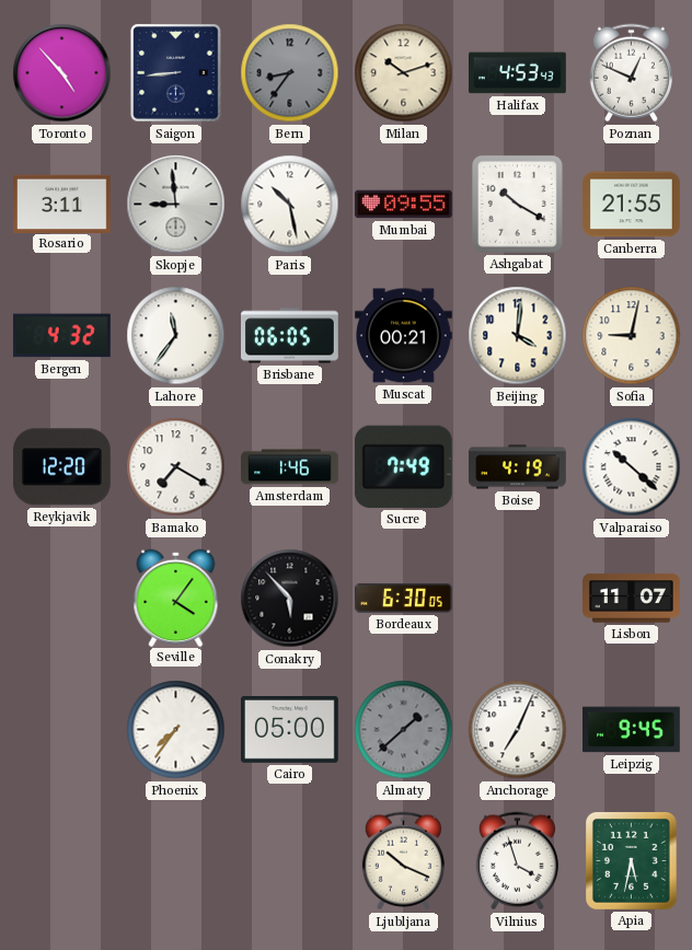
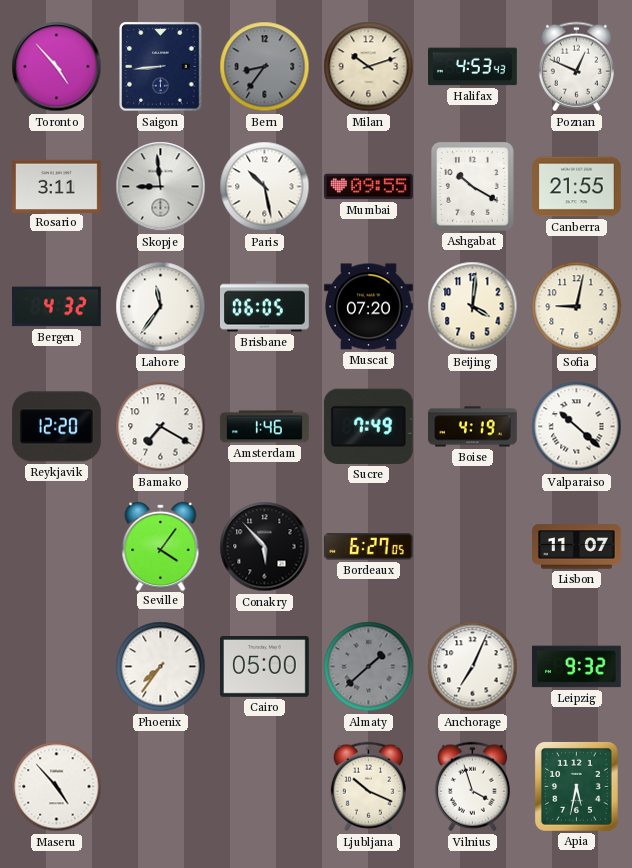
Muscat: 00:21 -> 07:20
Bordeaux: 6:30 -> 6:27
Leipzig: 9:45 -> 9:32
Maseru: none -> 4:53
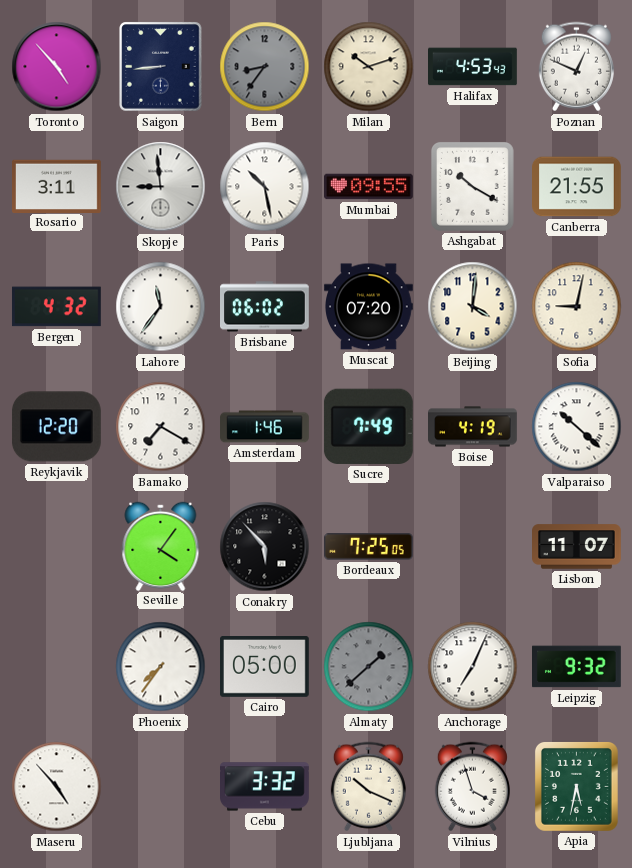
Brisbane: 06:05 -> 06:02
Bordeaux: 6:27 -> 7:25
Cebu: none -> 3:32
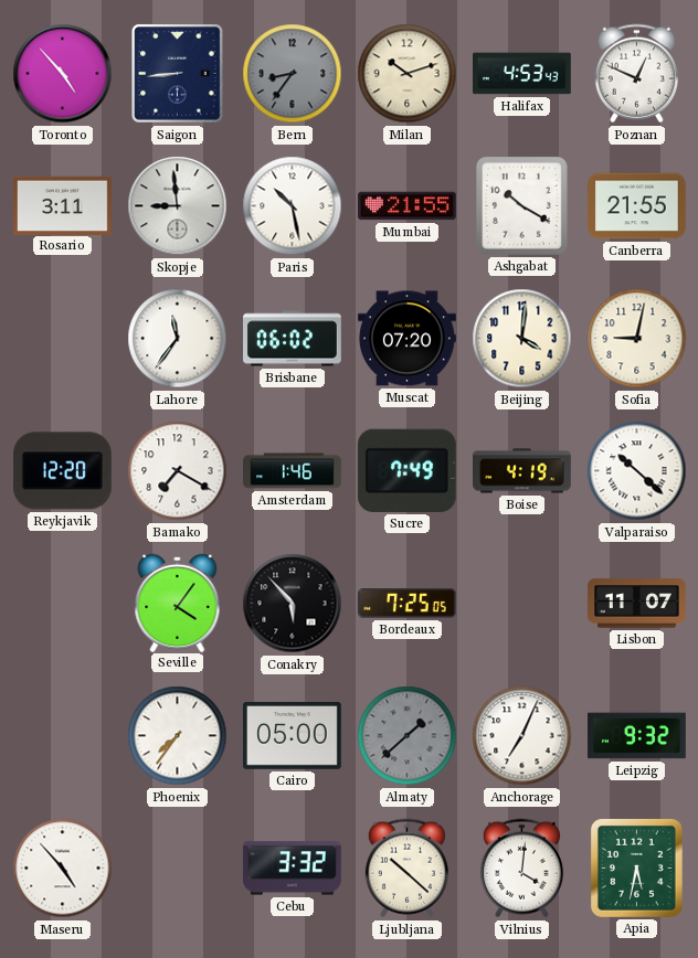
Mumbai: 09:55 -> 21:55
Bergen: 4:32 -> none
Ljubljana: 10:19 -> 10:22
Vilnius: 3:57 -> 4:01
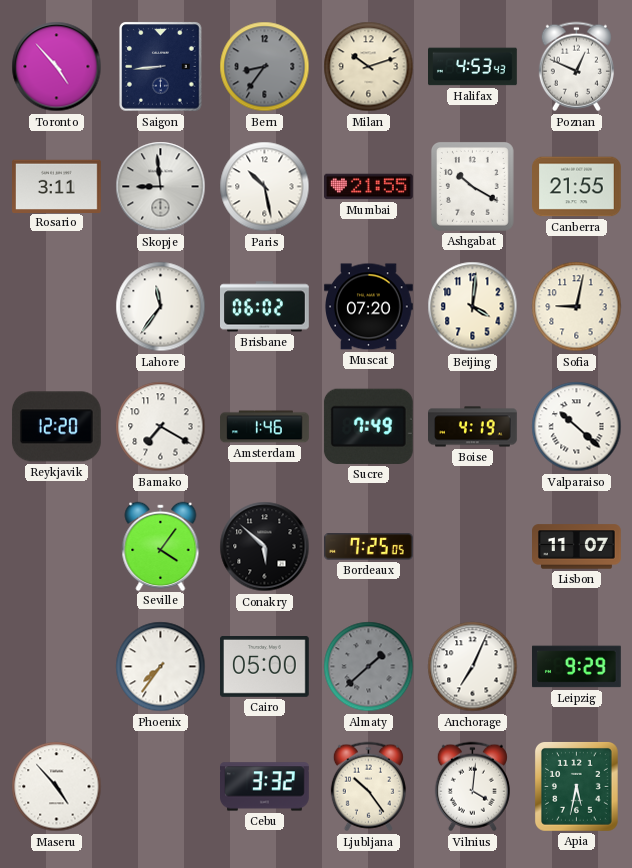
Conakry: 5:53 -> 5:52
Leipzig: 9:32 -> 9:29
Ljubljana: 10:22 -> 10:24
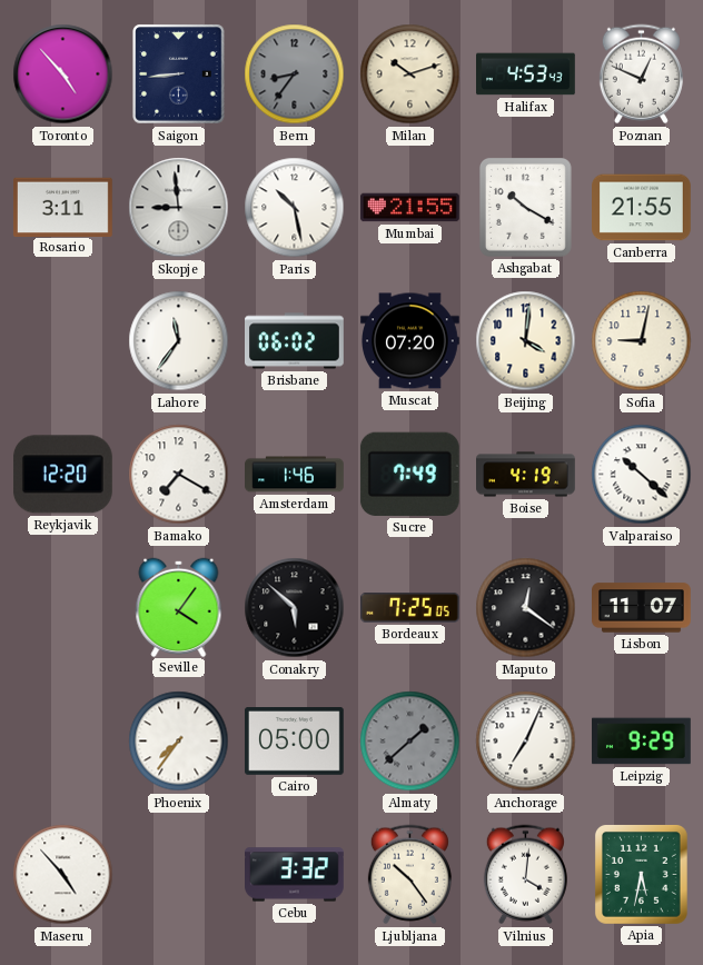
Maputo: none -> 12:21
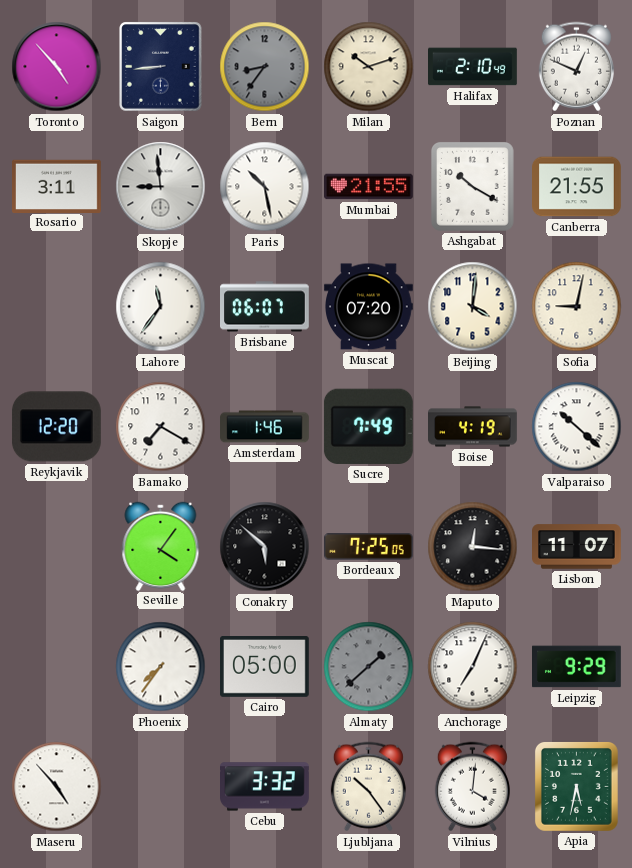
Halifax: 4:53 -> 2:10
Brisbane: 06:02 -> 06:07
Maputo: 12:21 -> 12:16
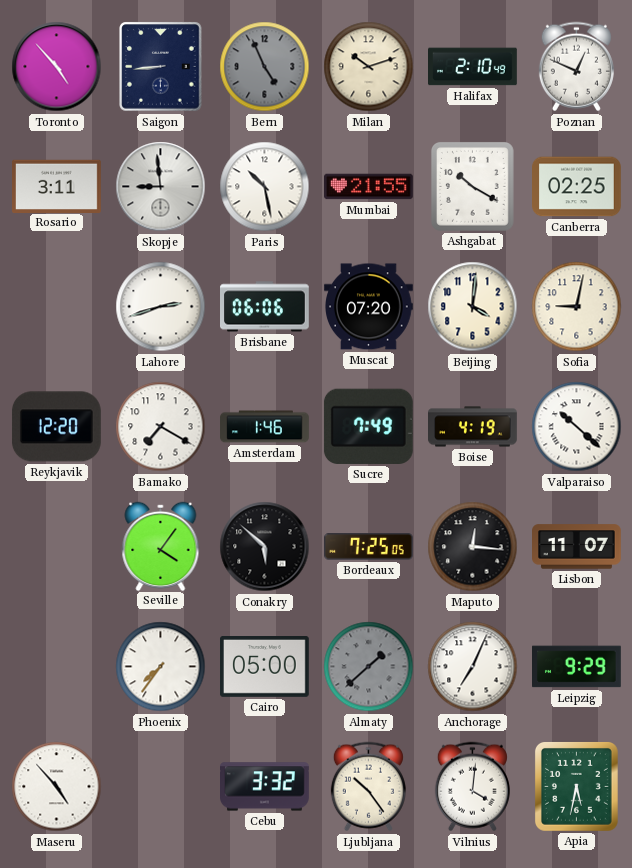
Bern: 8:36 -> 4:56
Canberra: 21:55 -> 02:25
Lahore: 11:36 -> 2:42
Brisbane: 06:07 -> 06:06
